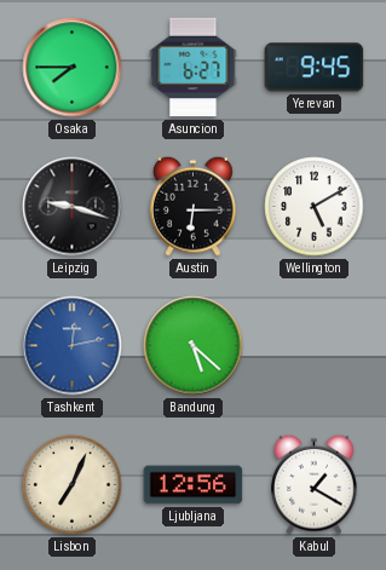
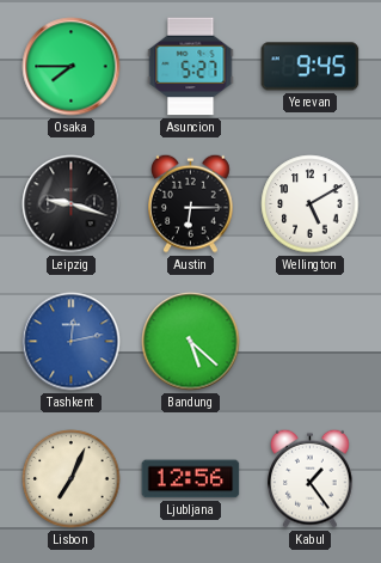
Asuncion: 6:27 -> 5:27
Kabul: 1:20 -> 1:24
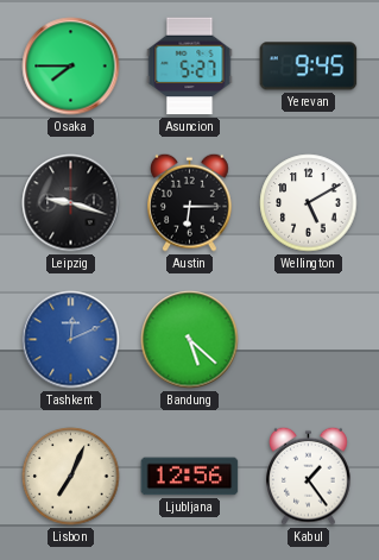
Tashkent: 12:13 -> 12:11
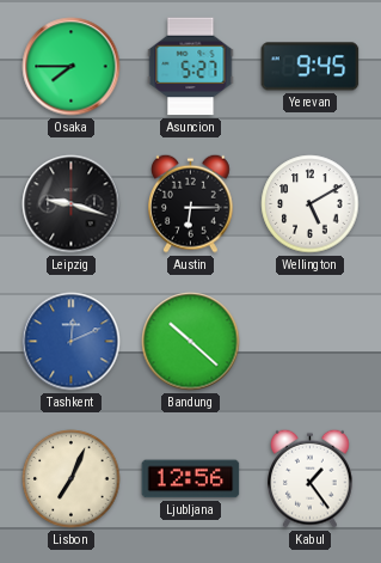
Bandung: 5:22 -> 10:22
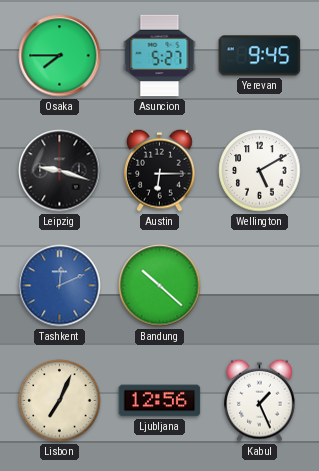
Kabul: 1:24 -> 1:26
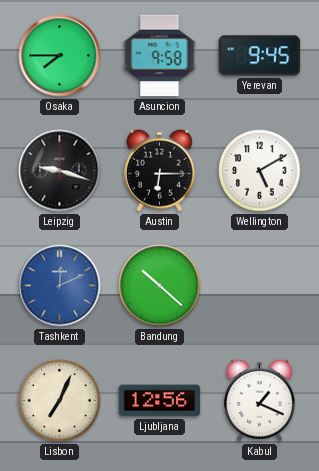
Asuncion: 5:27 -> 9:58
Kabul: 1:26 -> 1:19
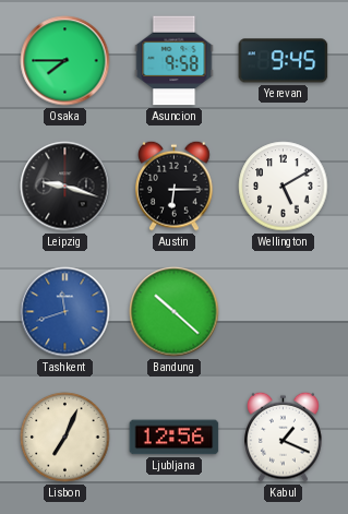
Tashkent: 12:11 -> 11:42
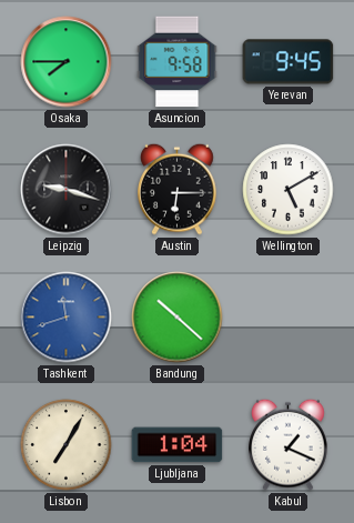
Lisbon: 7:04 -> 7:05
Ljubljana: 12:56 -> 1:04
